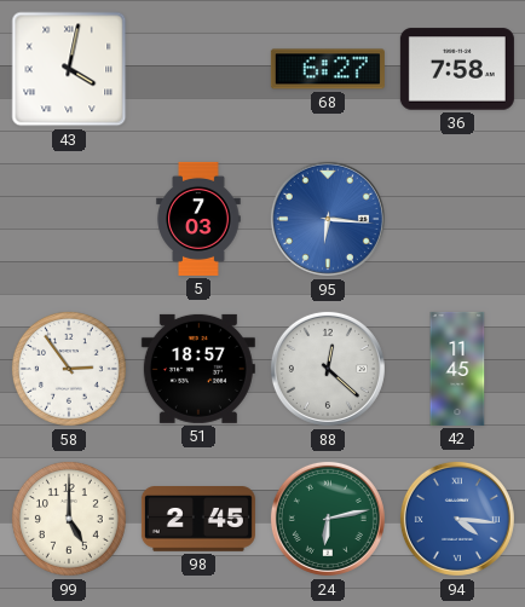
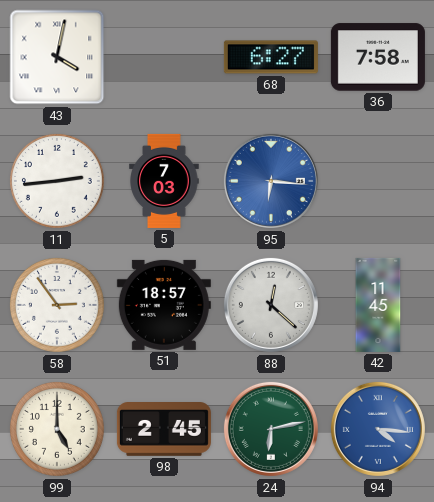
11: none -> 2:44
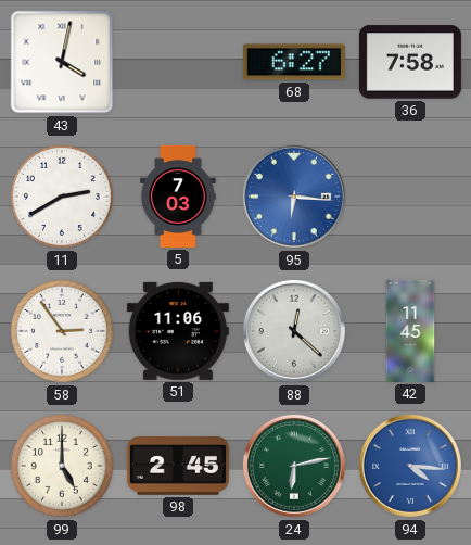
11: 2:44 -> 2:40
51: 18:57 -> 11:06
